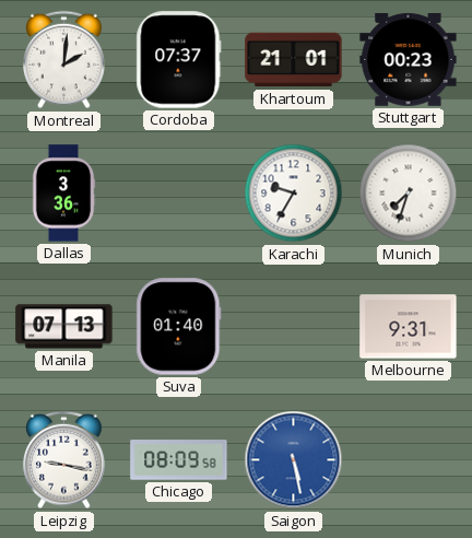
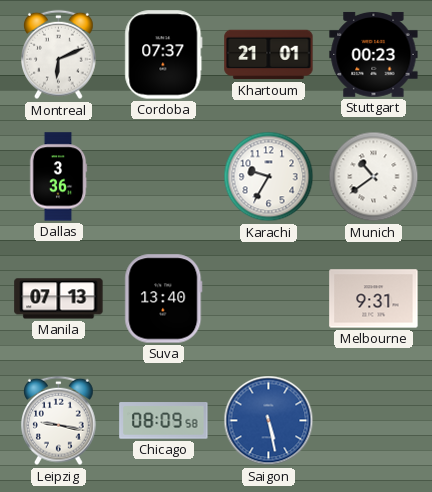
Montreal: 2:01 -> 6:11
Munich: 7:33 -> 10:39
Suva: 01:40 -> 13:40
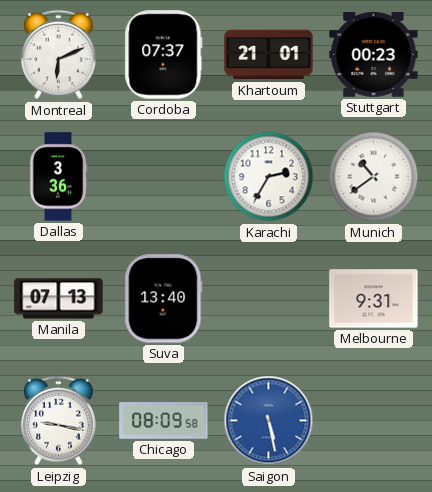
Karachi: 9:35 -> 2:35
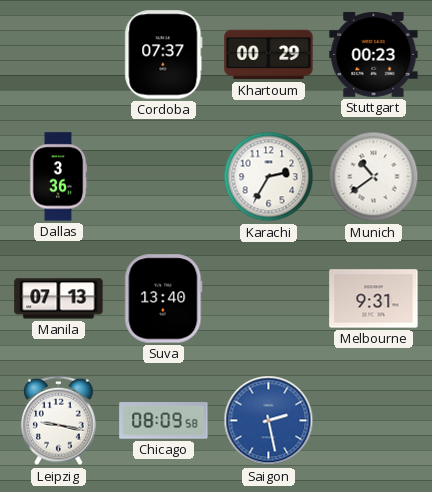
Montreal: 6:11 -> none
Khartoum: 21:01 -> 00:29
Saigon: 5:28 -> 2:28
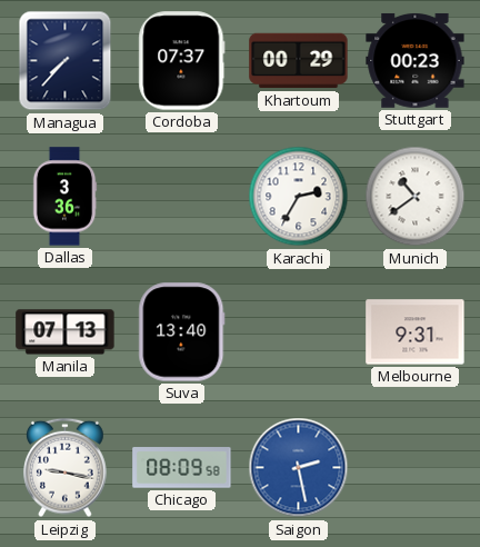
Managua: none -> 7:37
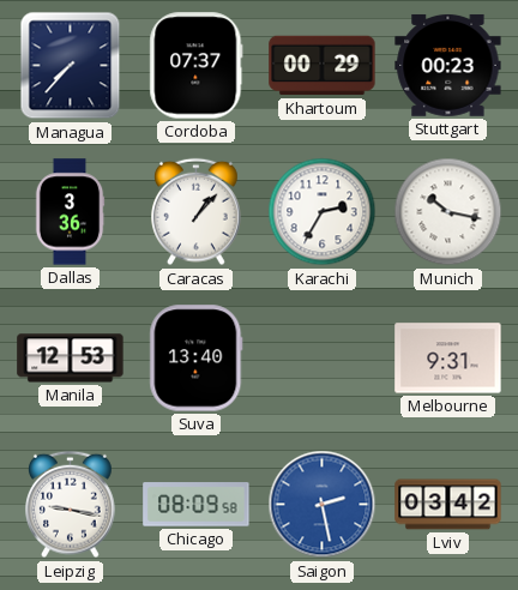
Caracas: none -> 1:07
Munich: 10:39 -> 10:17
Manila: 07:13 -> 12:53
Lviv: none -> 03:42
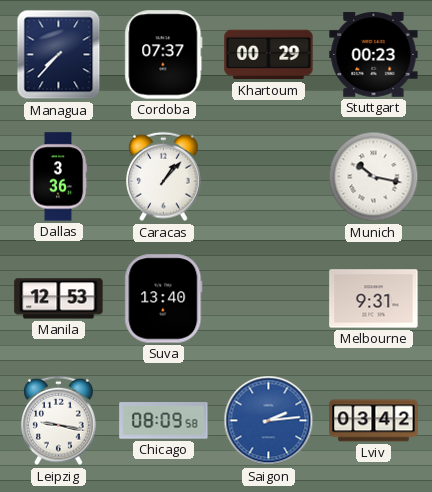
Karachi: 2:35 -> none
Saigon: 2:28 -> 2:14
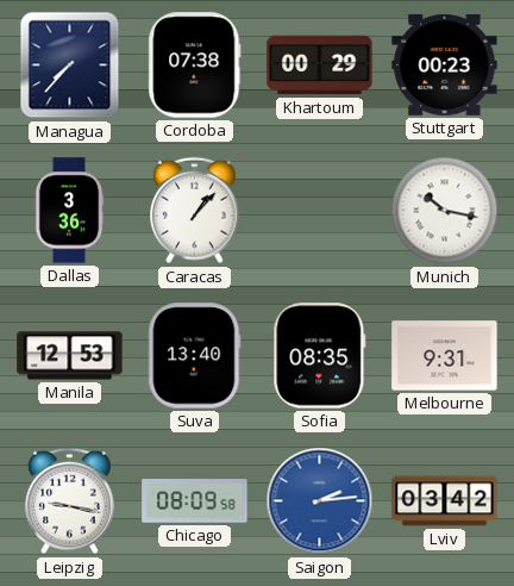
Cordoba: 07:37 -> 07:38
Sofia: none -> 08:35
